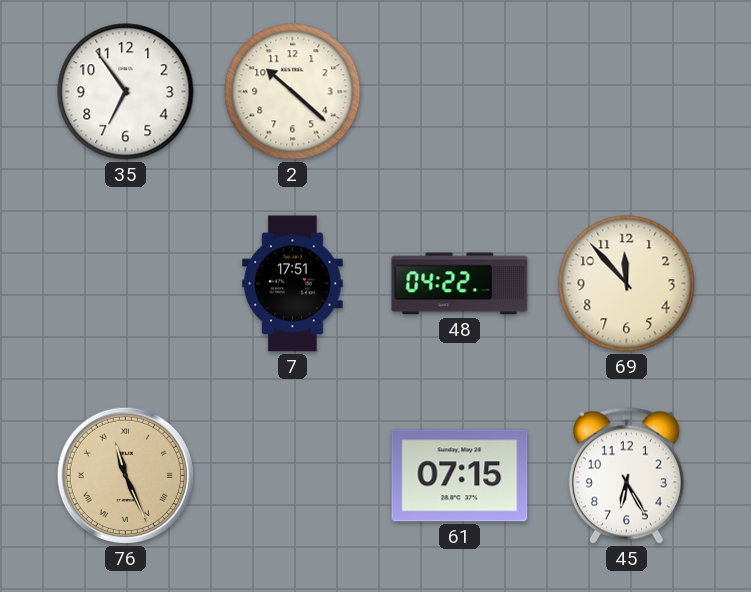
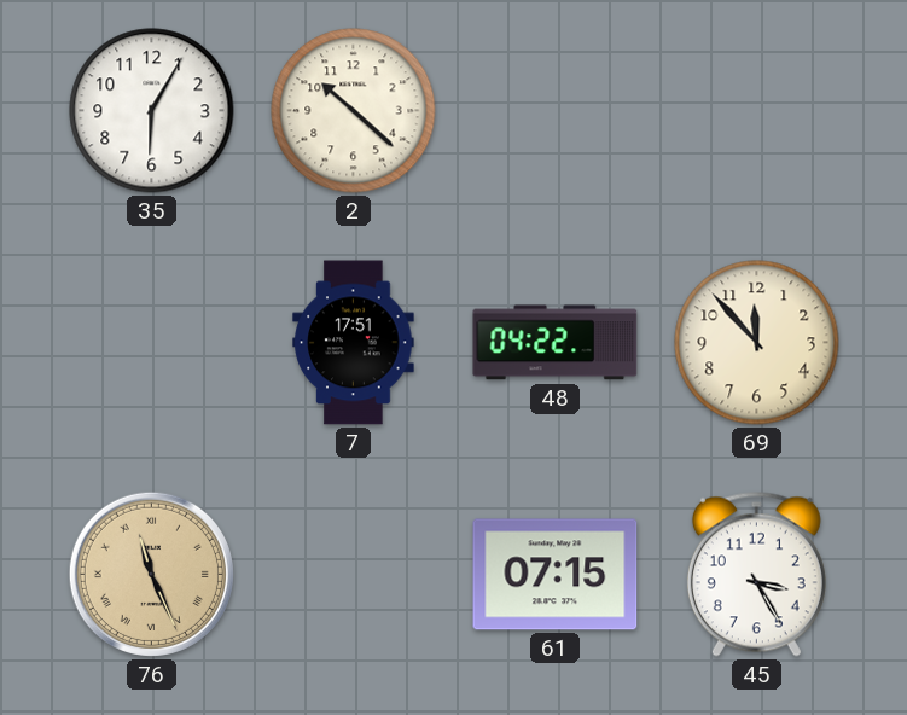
35: 6:54 -> 6:05
45: 6:25 -> 3:25
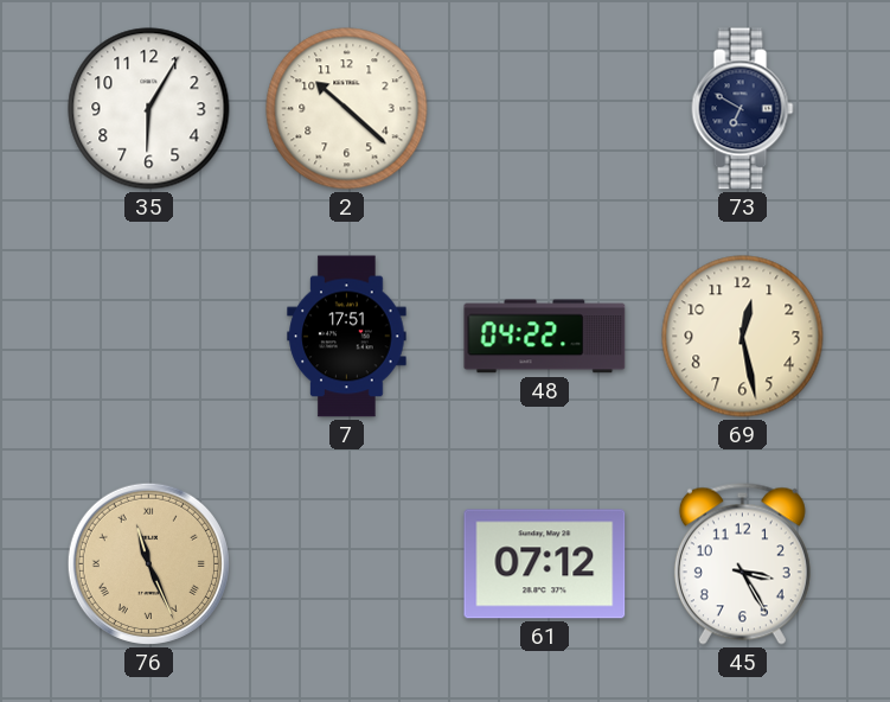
73: none -> 6:50
69: 11:53 -> 12:28
61: 07:15 -> 07:12
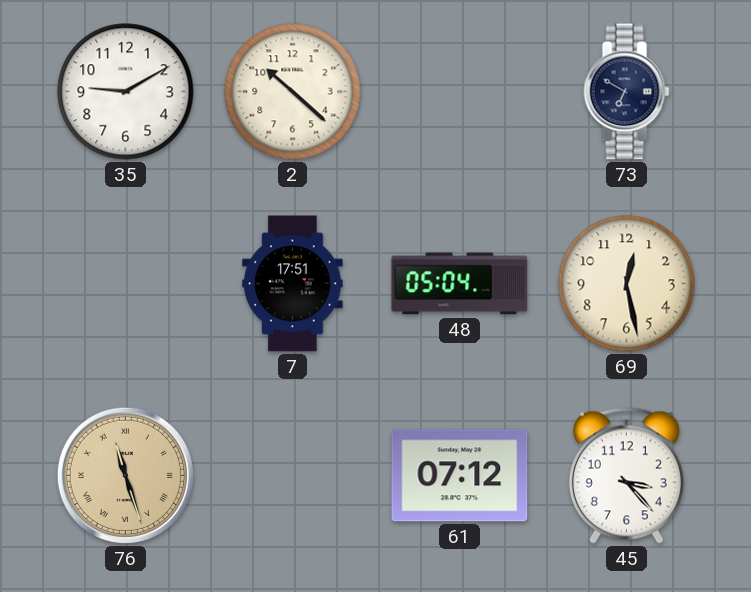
35: 6:05 -> 9:10
48: 04:22 -> 05:04
76: 11:26 -> 11:27
45: 3:25 -> 3:23
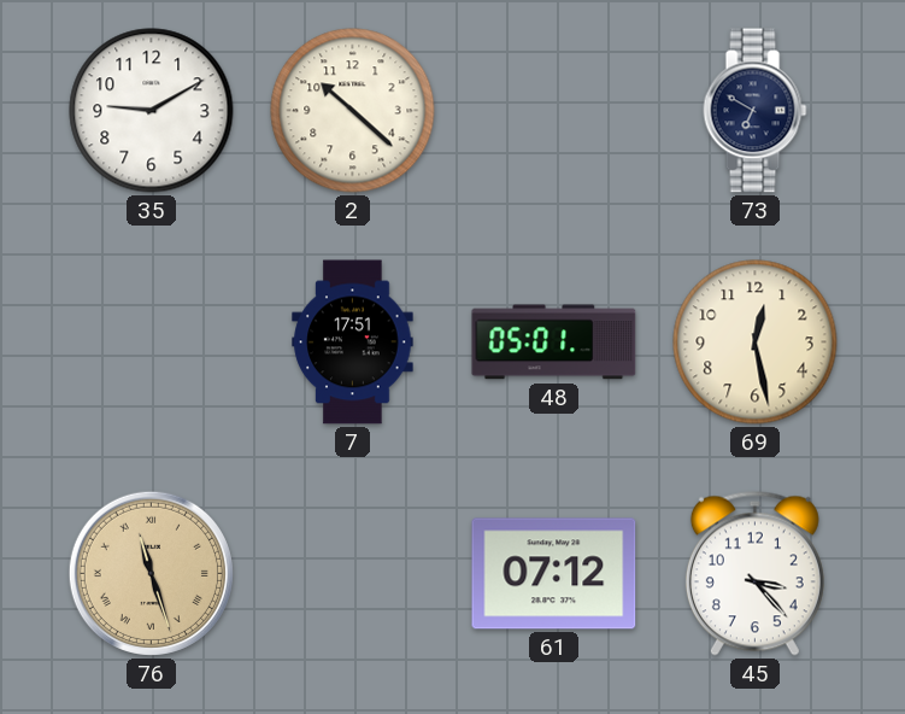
48: 05:04 -> 05:01
